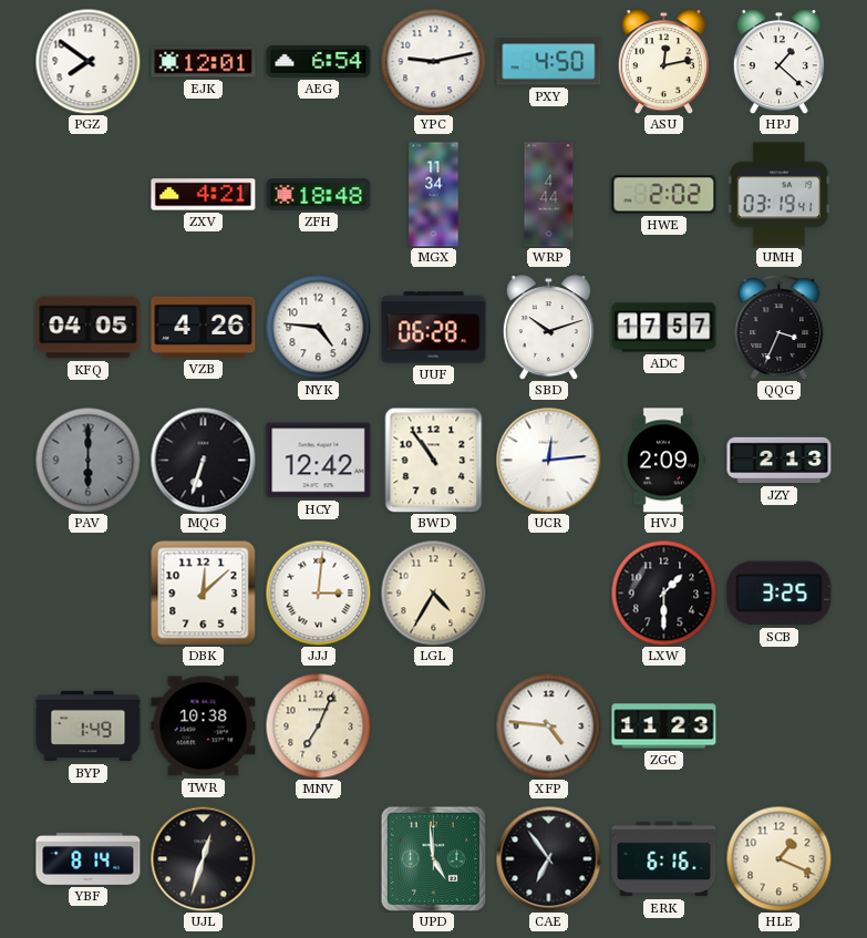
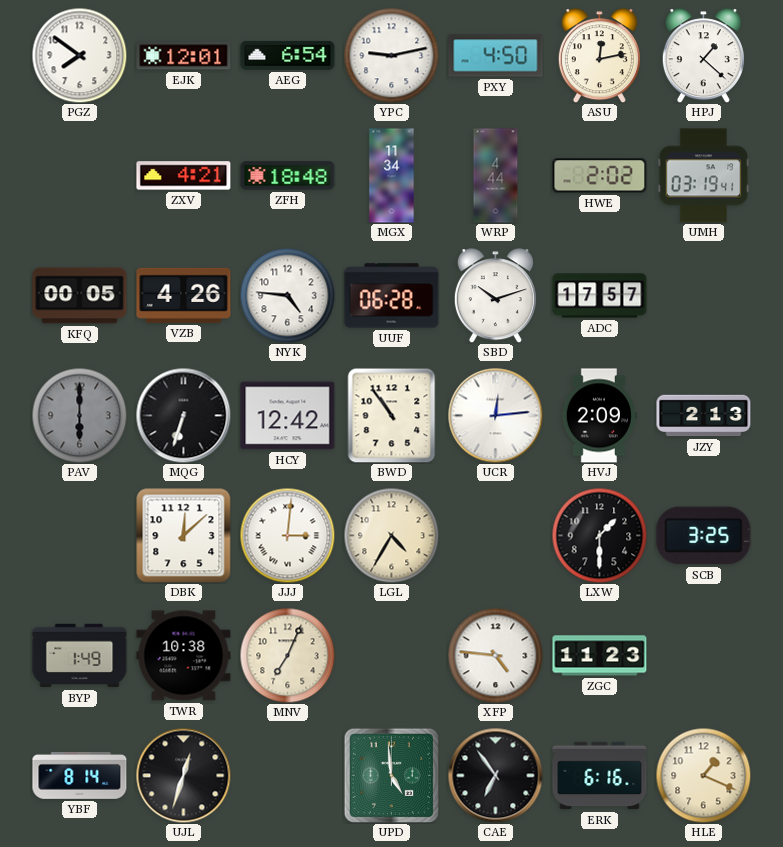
KFQ: 04:05 -> 00:05
QQG: 3:34 -> none
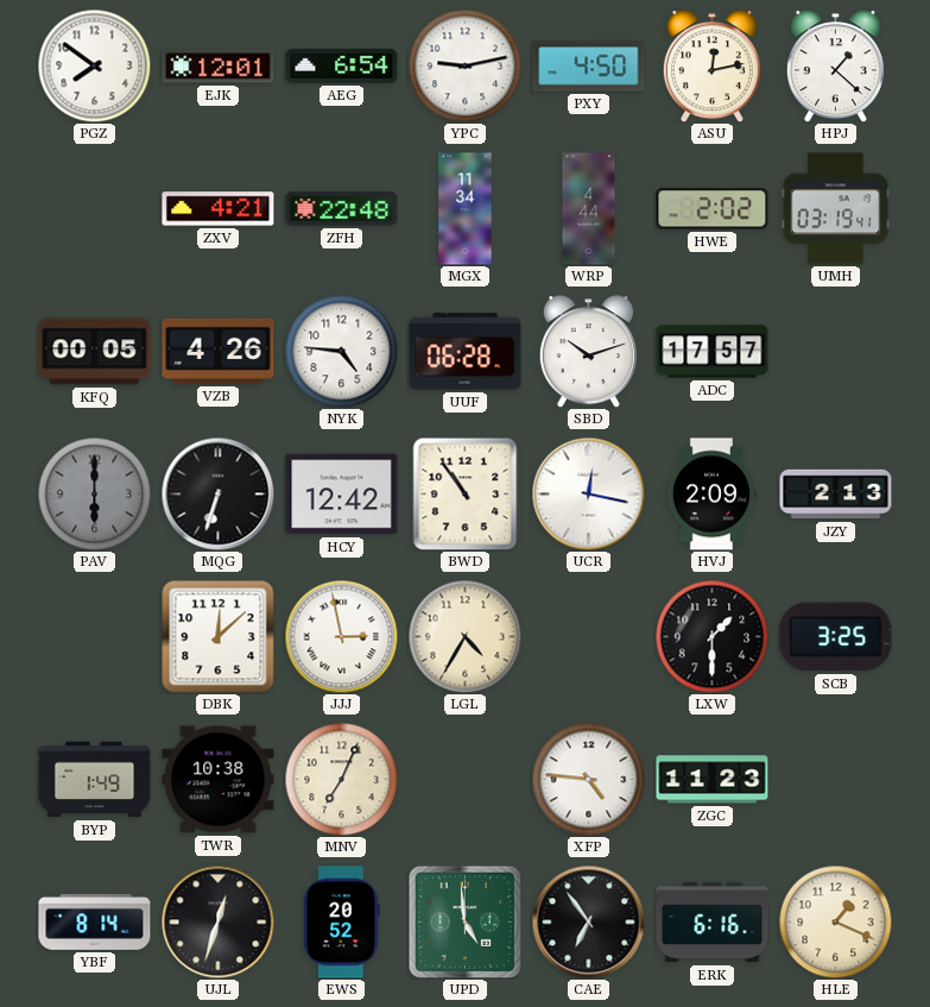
ZFH: 18:48 -> 22:48
UCR: 12:14 -> 12:17
JJJ: 3:01 -> 2:58
EWS: none -> 20:52
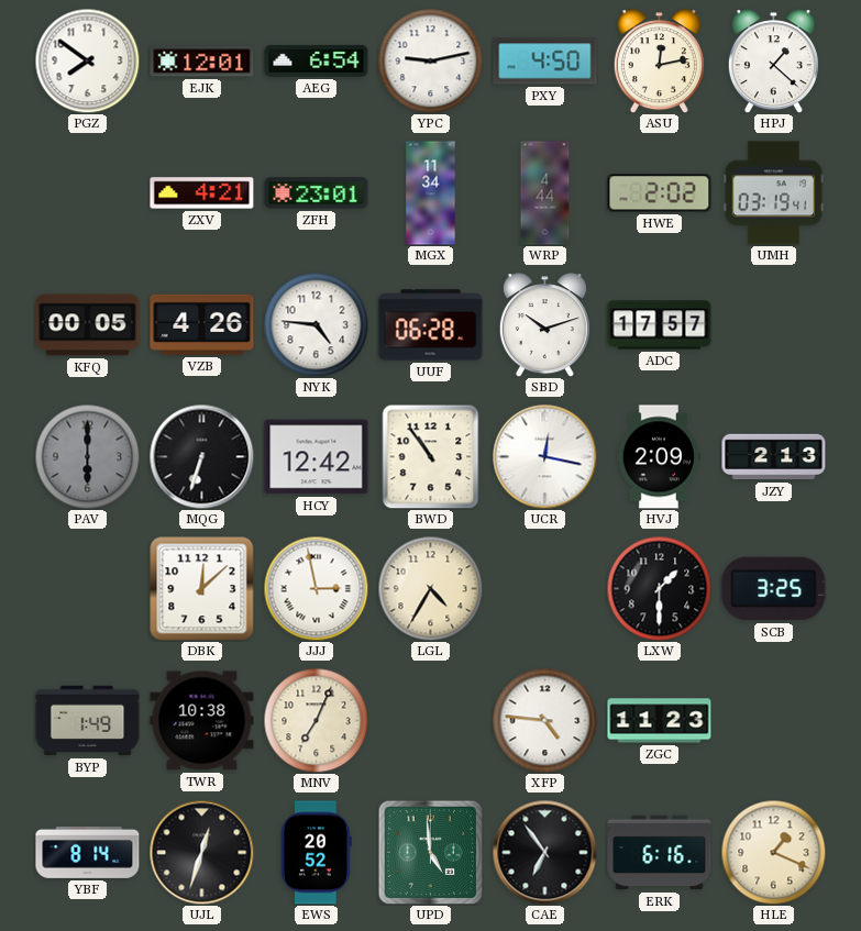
ZFH: 22:48 -> 23:01
